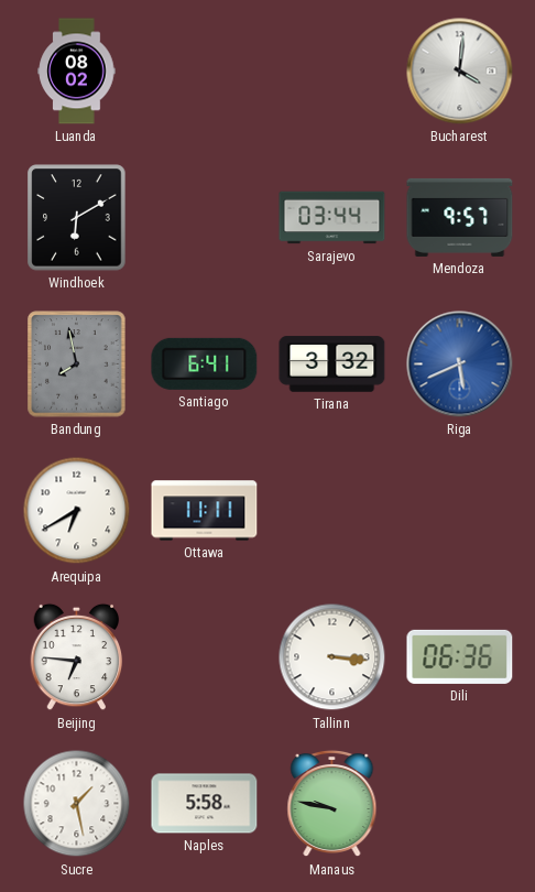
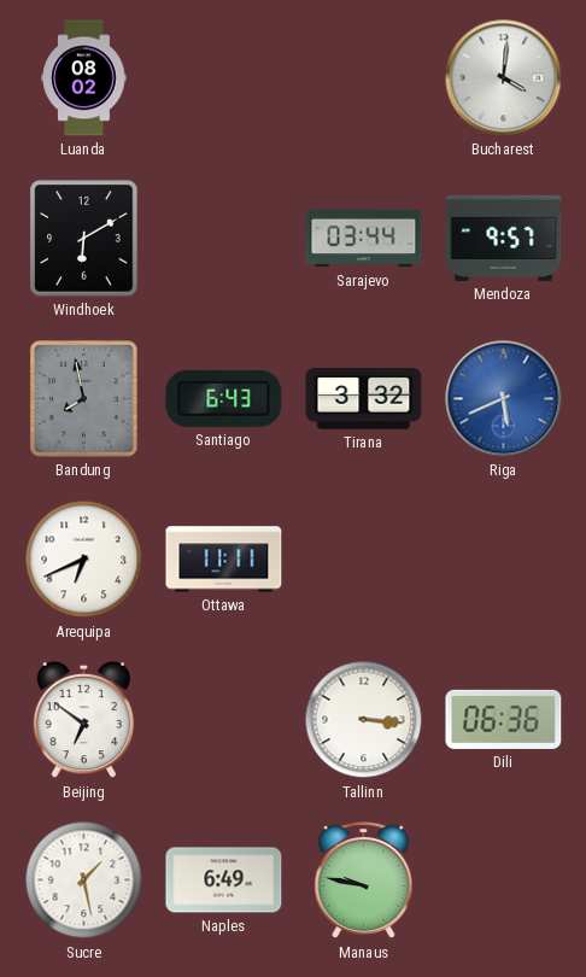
Santiago: 6:41 -> 6:43
Arequipa: 6:40 -> 6:41
Beijing: 6:46 -> 6:51
Naples: 5:58 -> 6:49
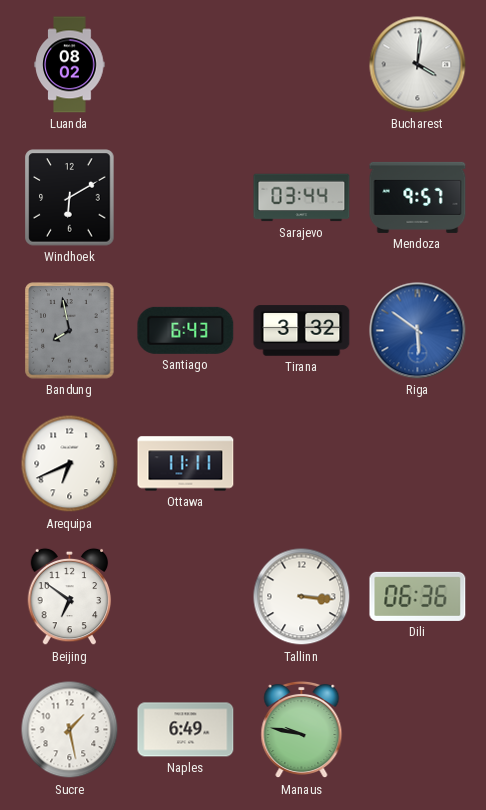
Riga: 5:41 -> 5:51
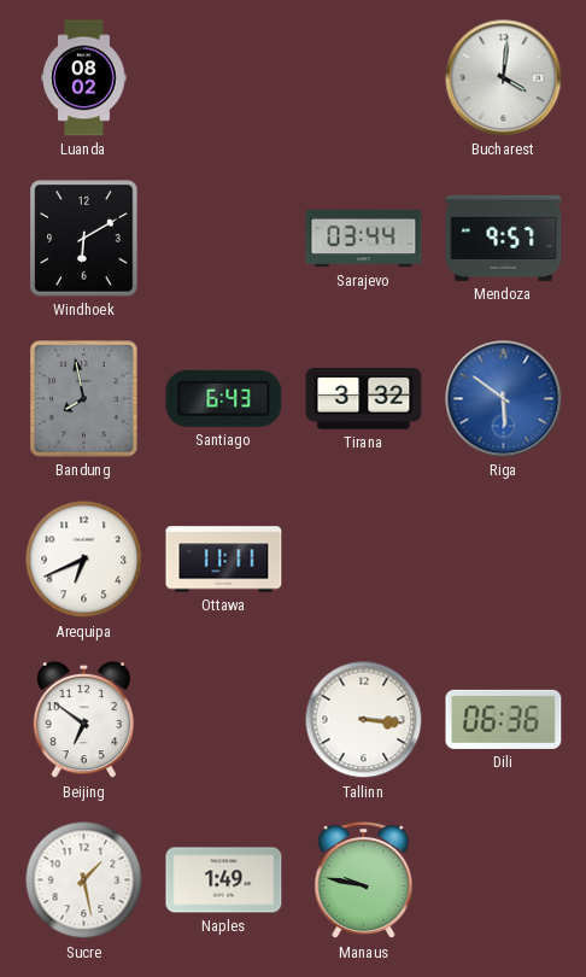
Naples: 6:49 -> 1:49
